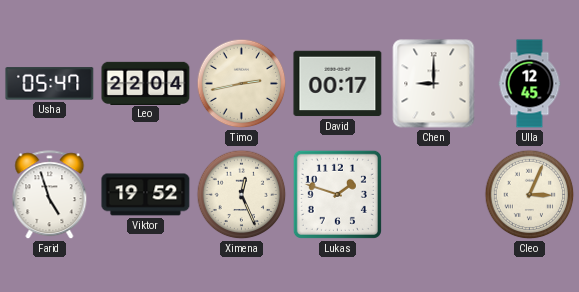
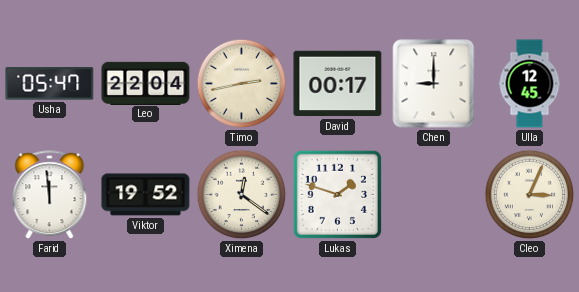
Farid: 4:57 -> 11:59
Ximena: 12:26 -> 12:21
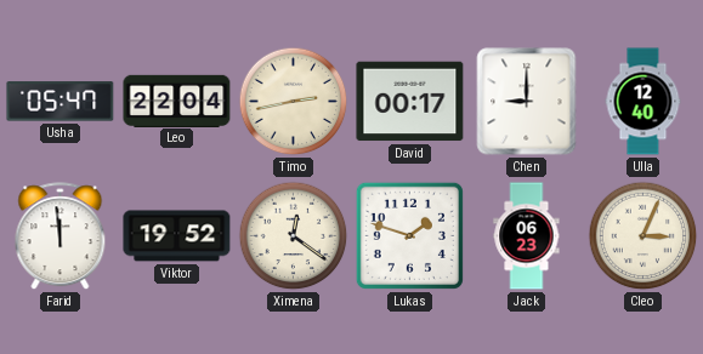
Ulla: 12:45 -> 12:40
Jack: none -> 06:23
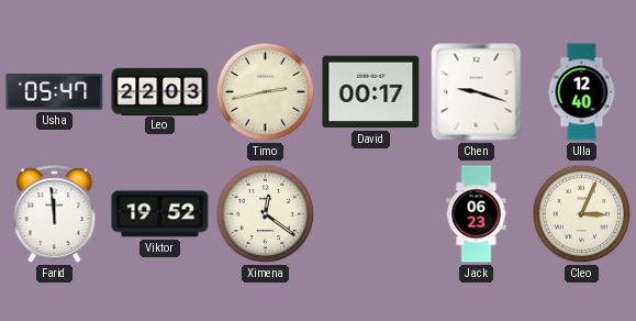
Leo: 22:04 -> 22:03
Chen: 9:00 -> 9:18
Lukas: 1:48 -> none
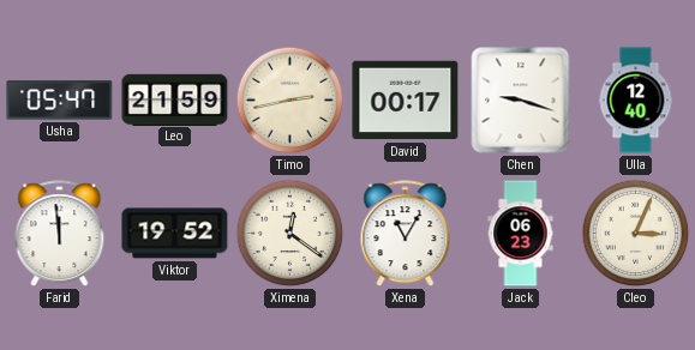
Leo: 22:03 -> 21:59
Xena: none -> 11:05
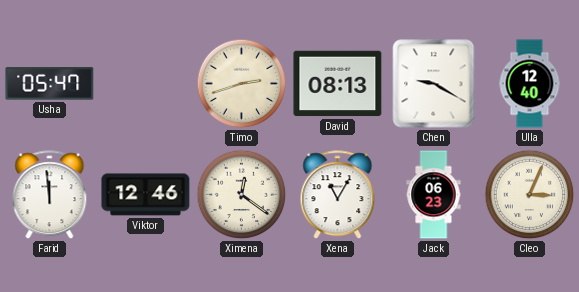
Leo: 21:59 -> none
Timo: 2:43 -> 2:42
David: 00:17 -> 08:13
Chen: 9:18 -> 9:20
Viktor: 19:52 -> 12:46
